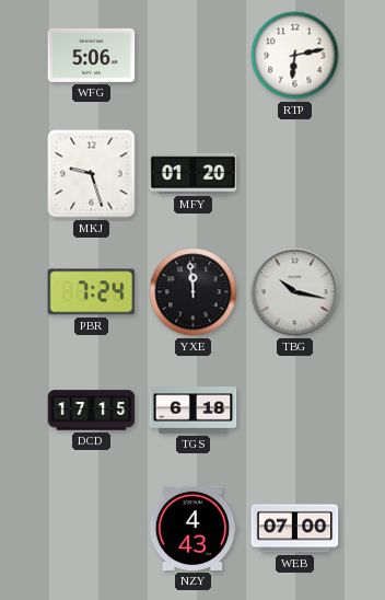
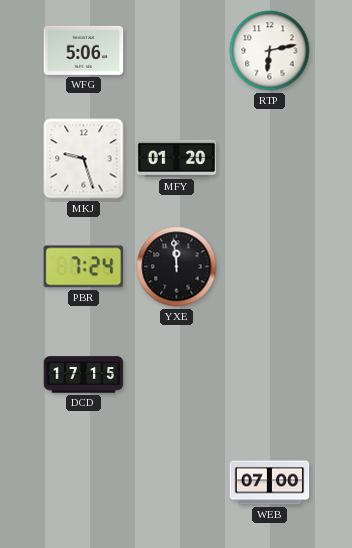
TBG: 10:17 -> none
TGS: 6:18 -> none
NZY: 4:43 -> none
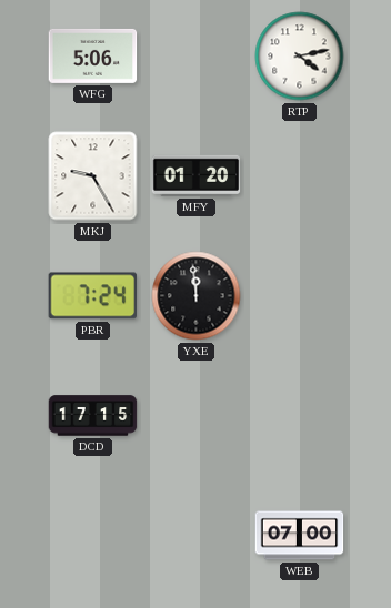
RTP: 6:13 -> 4:13
MKJ: 9:27 -> 9:25
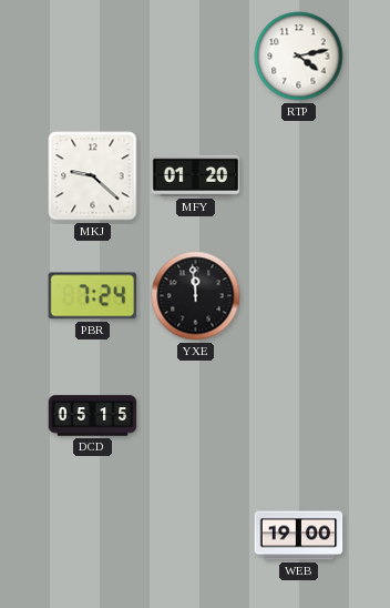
WFG: 5:06 -> none
MKJ: 9:25 -> 9:22
DCD: 17:15 -> 05:15
WEB: 07:00 -> 19:00
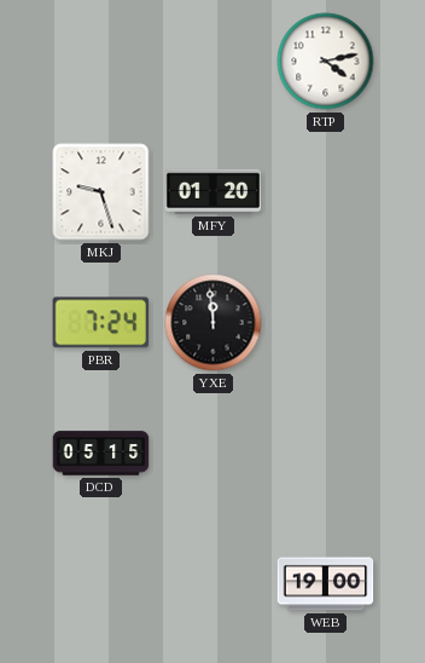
MKJ: 9:22 -> 9:27
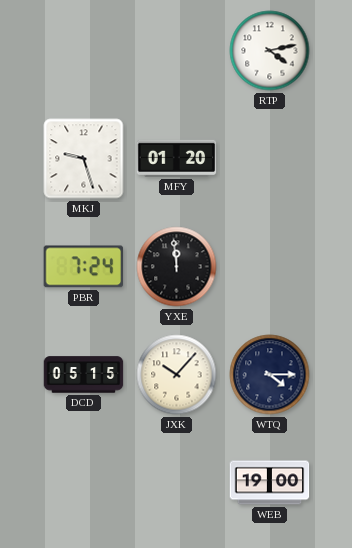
JXK: none -> 10:07
WTQ: none -> 4:15
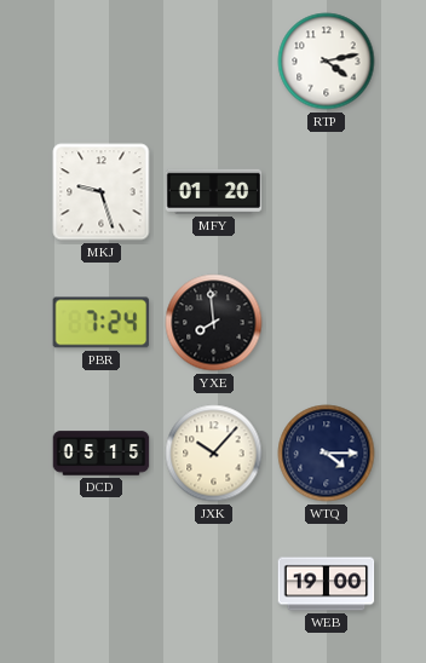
YXE: 11:59 -> 7:59
